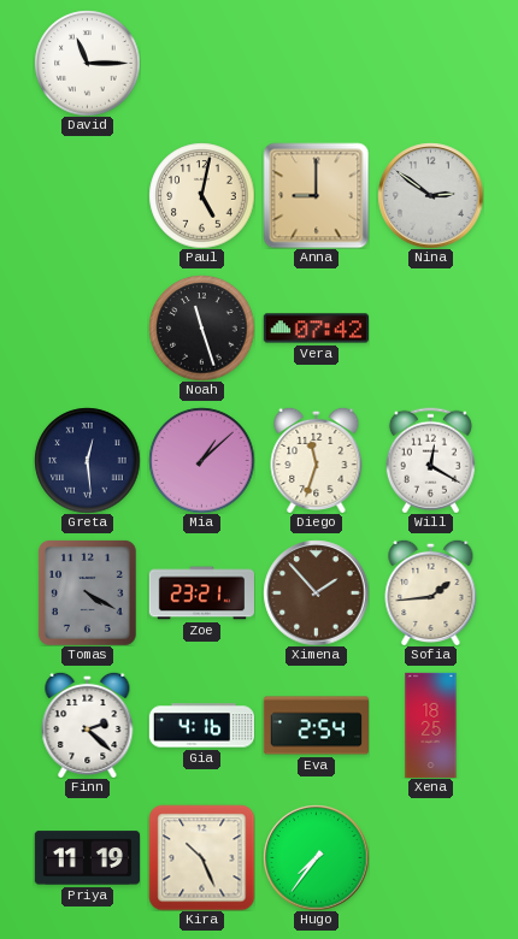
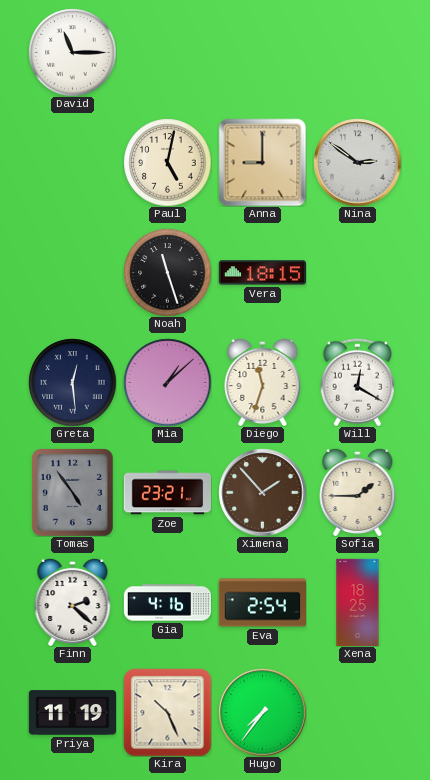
Vera: 07:42 -> 18:15
Tomas: 4:20 -> 4:54
Sofia: 1:44 -> 1:45
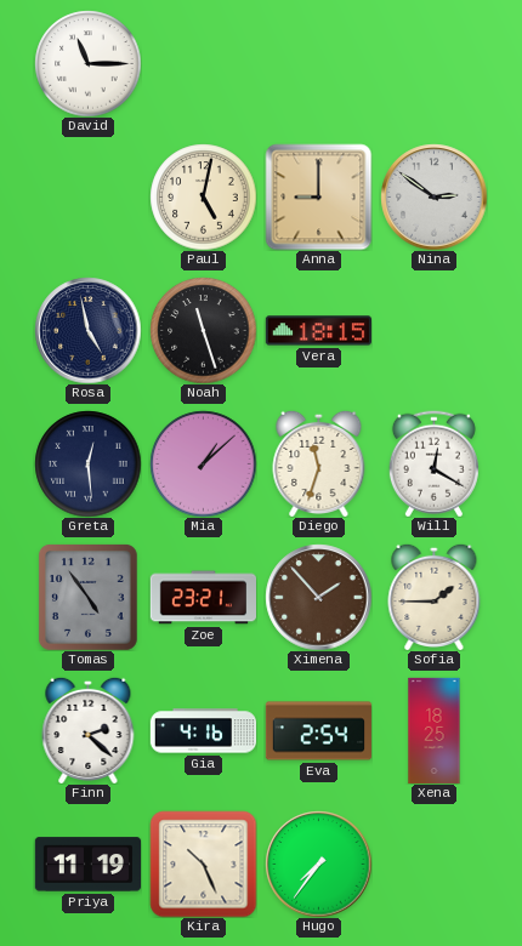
Rosa: none -> 4:58
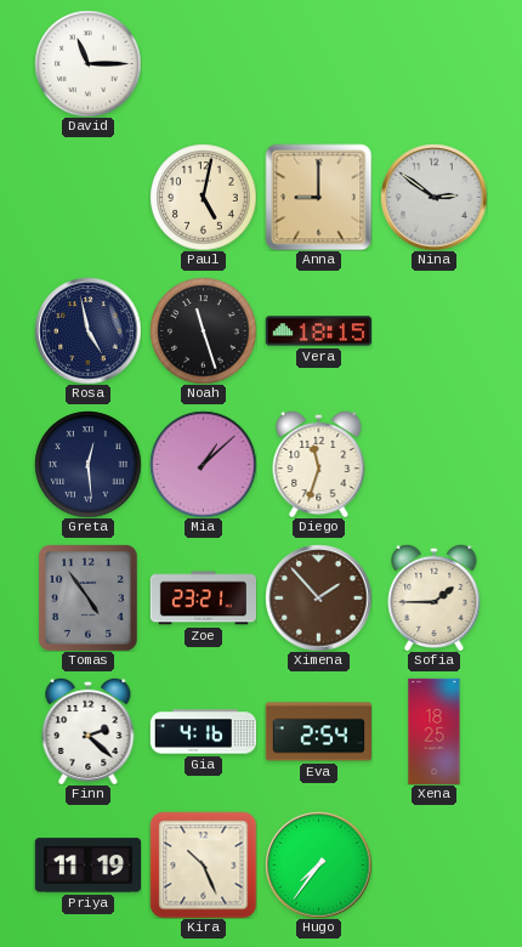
Will: 12:20 -> none
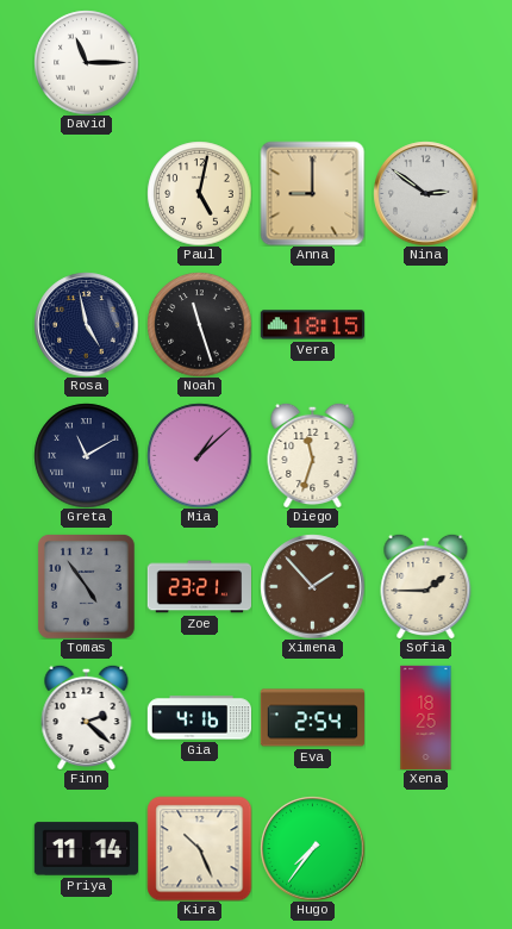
Greta: 12:29 -> 11:10
Priya: 11:19 -> 11:14
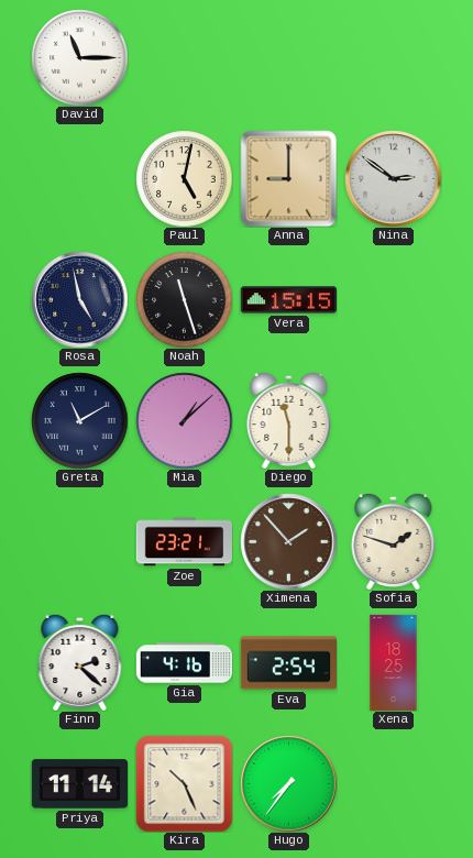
Vera: 18:15 -> 15:15
Diego: 11:33 -> 11:30
Tomas: 4:54 -> none
Sofia: 1:45 -> 1:48
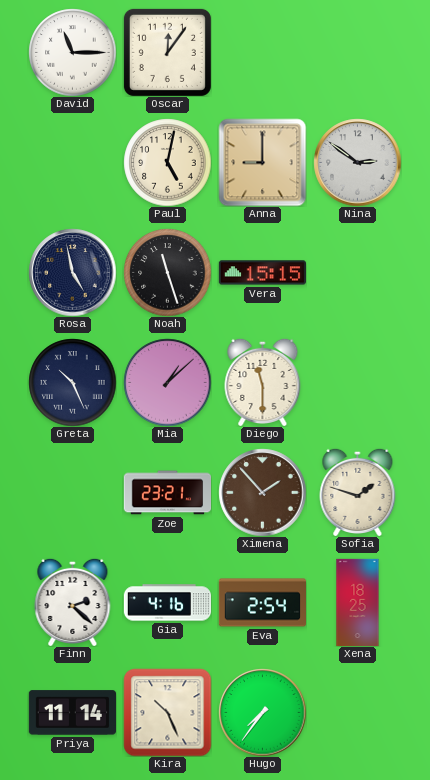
Oscar: none -> 12:06
Greta: 11:10 -> 10:26
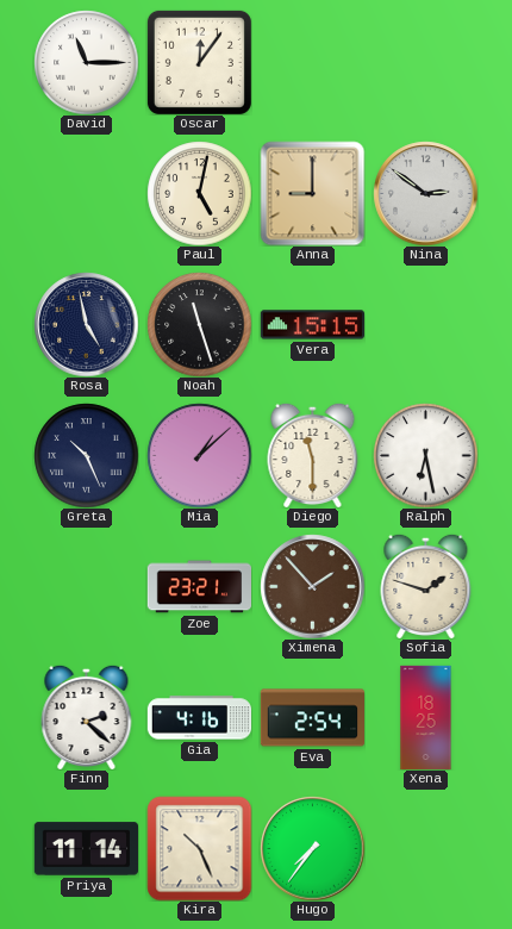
Ralph: none -> 6:28
